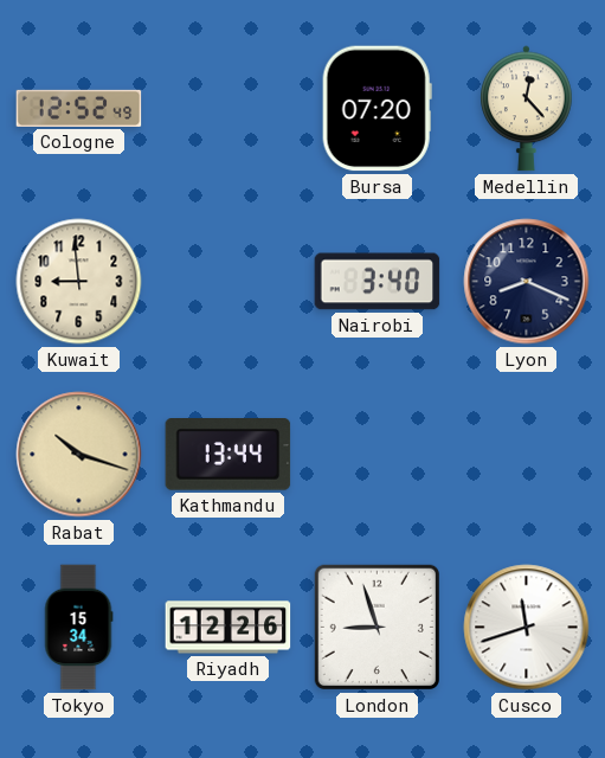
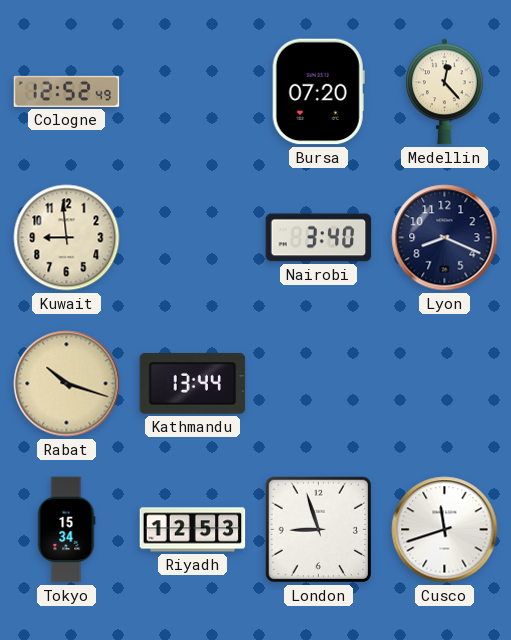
Riyadh: 12:26 -> 12:53
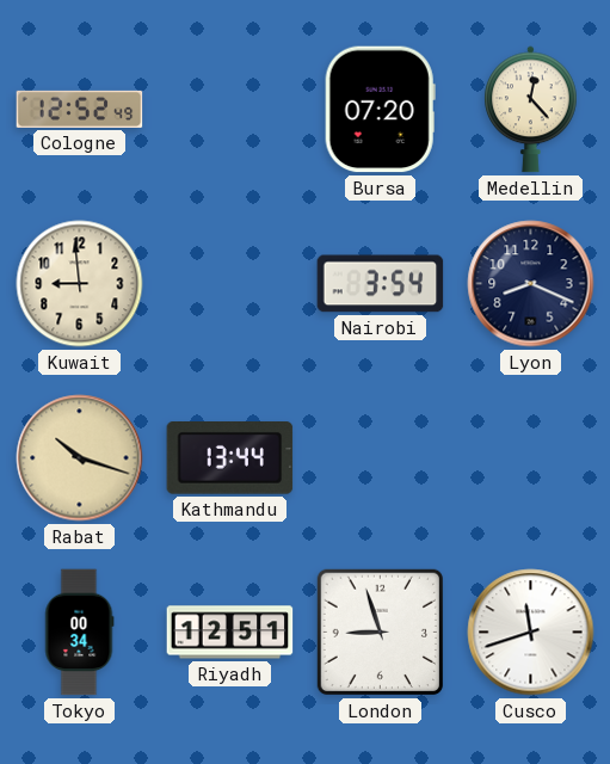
Nairobi: 3:40 -> 3:54
Tokyo: 15:34 -> 00:34
Riyadh: 12:53 -> 12:51
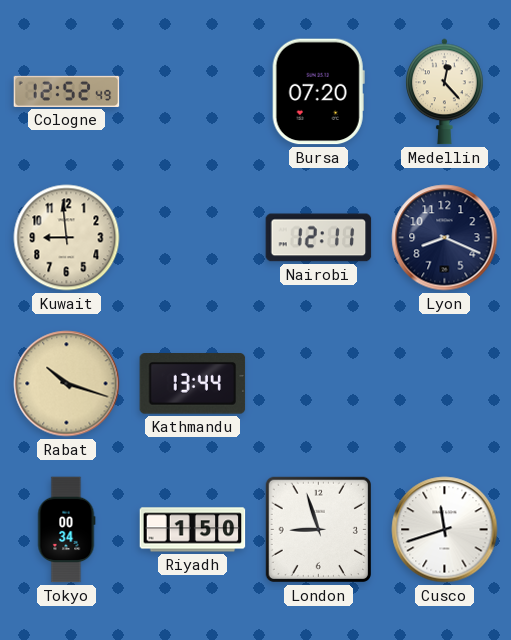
Nairobi: 3:54 -> 12:11
Riyadh: 12:51 -> 1:50
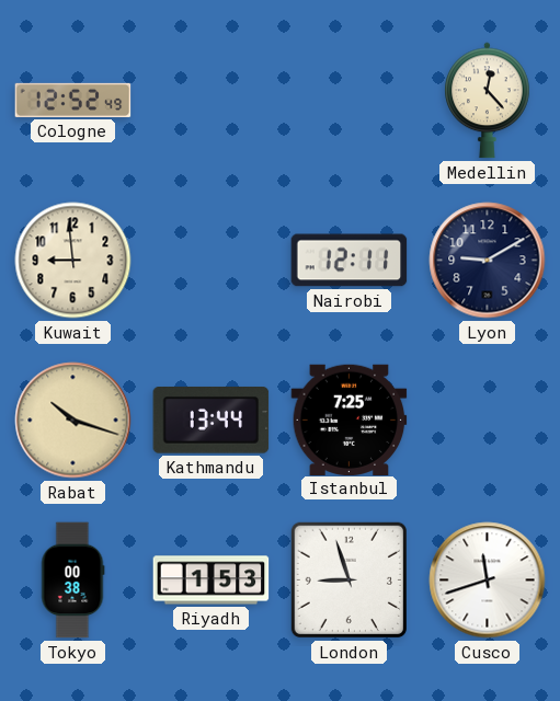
Bursa: 07:20 -> none
Lyon: 8:19 -> 9:10
Istanbul: none -> 7:25
Tokyo: 00:34 -> 00:38
Riyadh: 1:50 -> 1:53
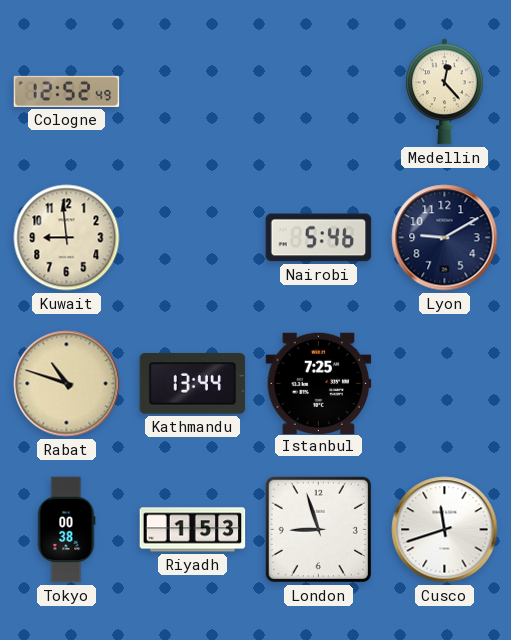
Nairobi: 12:11 -> 5:46
Rabat: 10:18 -> 10:48
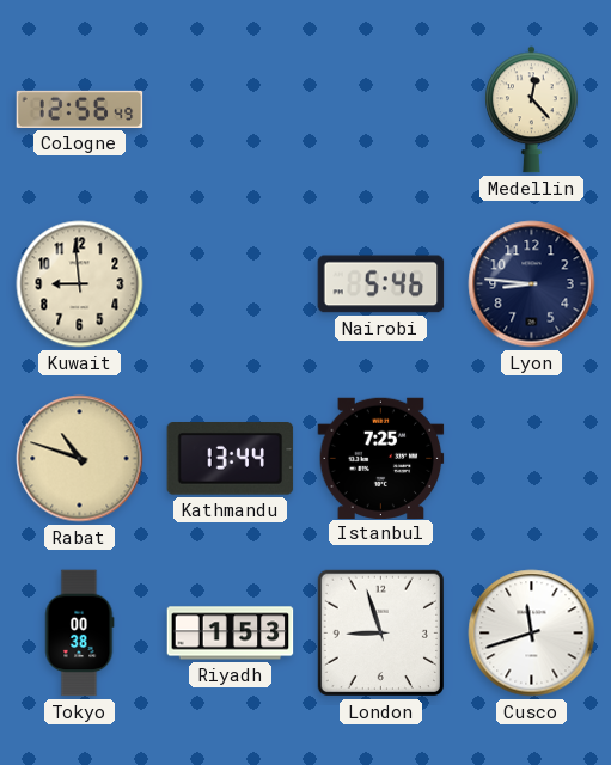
Cologne: 12:52 -> 12:56
Lyon: 9:10 -> 8:46
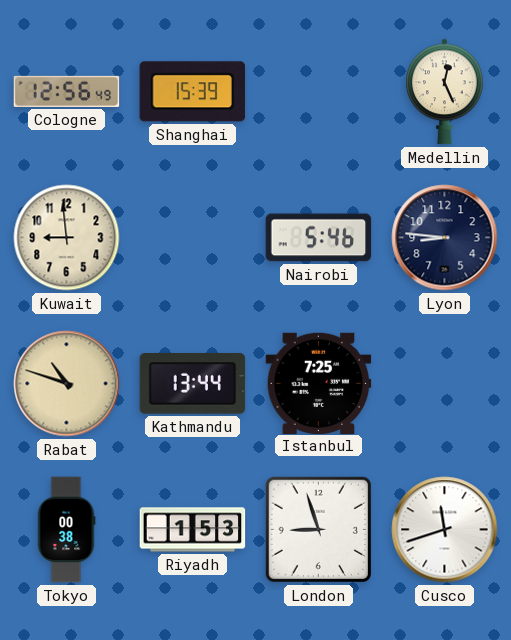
Shanghai: none -> 15:39
Medellin: 12:23 -> 12:26
